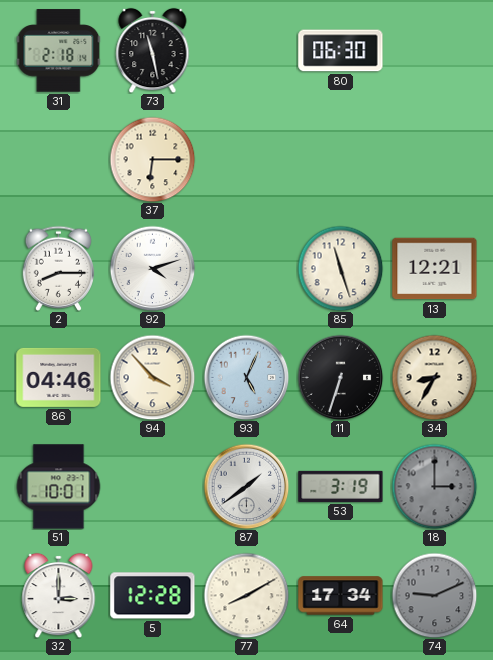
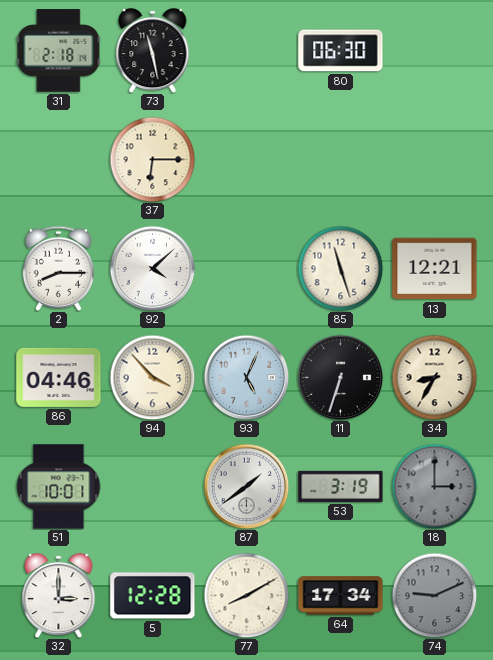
92: 4:12 -> 4:08
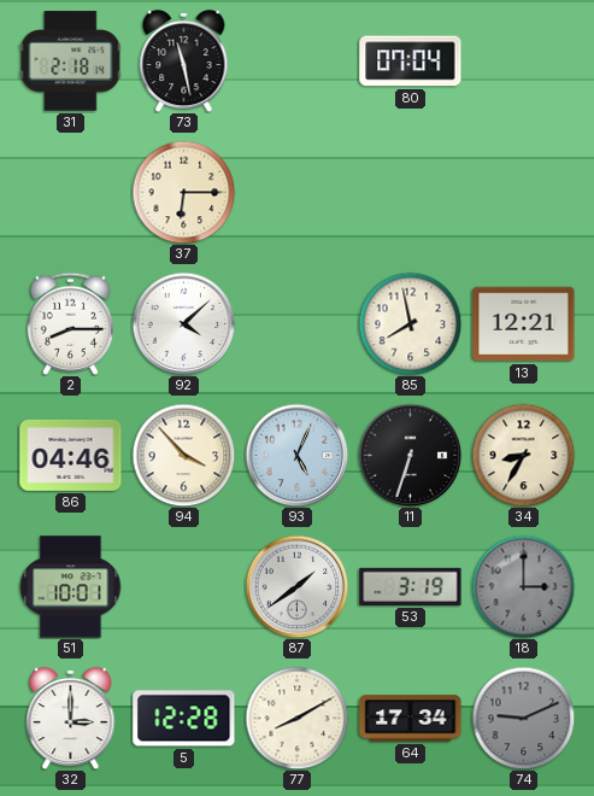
80: 06:30 -> 07:04
85: 11:27 -> 7:58
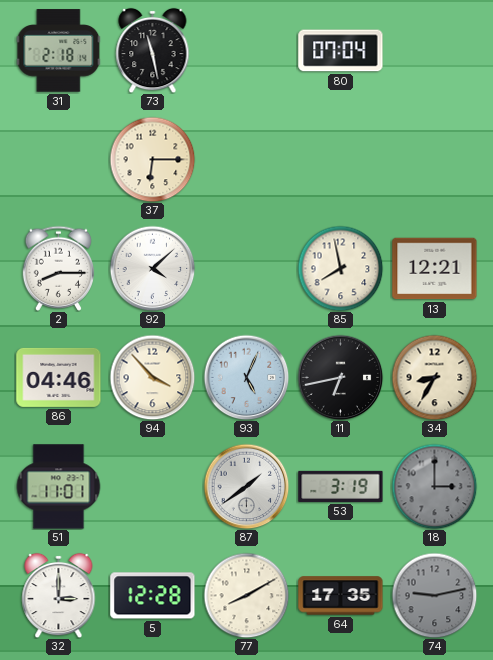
11: 6:33 -> 6:43
51: 10:01 -> 11:01
64: 17:34 -> 17:35
74: 9:11 -> 9:13
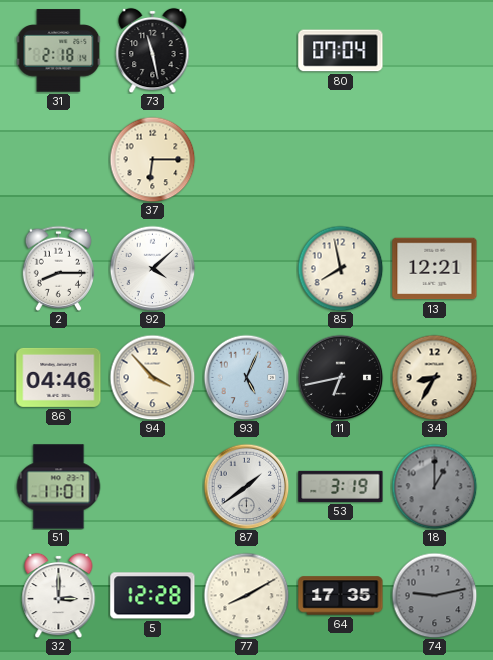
18: 3:00 -> 1:00
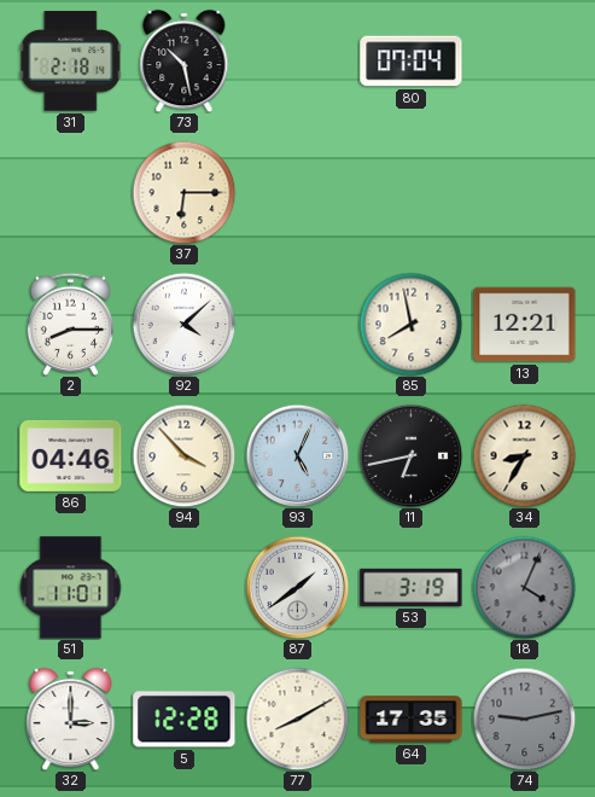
73: 11:28 -> 10:28
18: 1:00 -> 4:04
